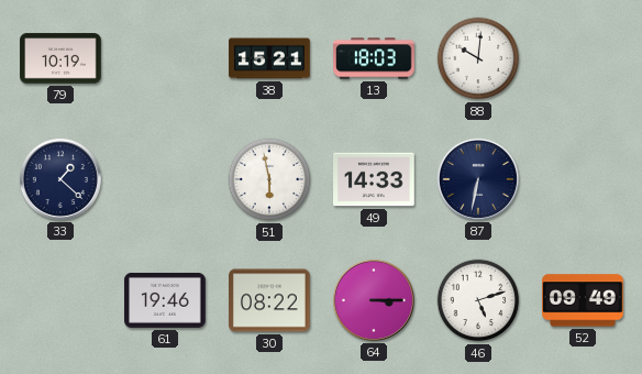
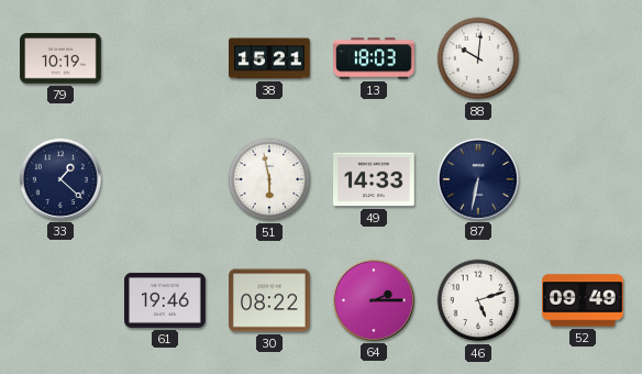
64: 3:15 -> 2:15
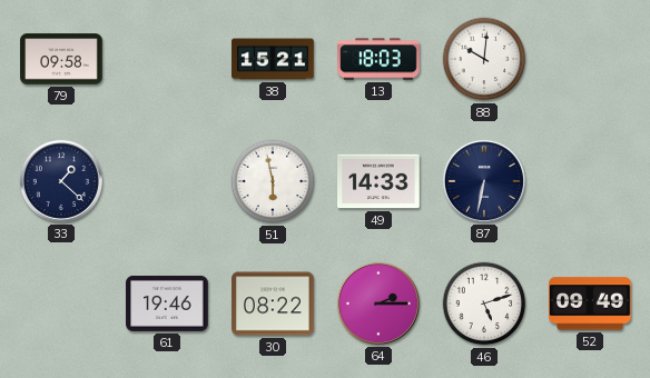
79: 10:19 -> 09:58
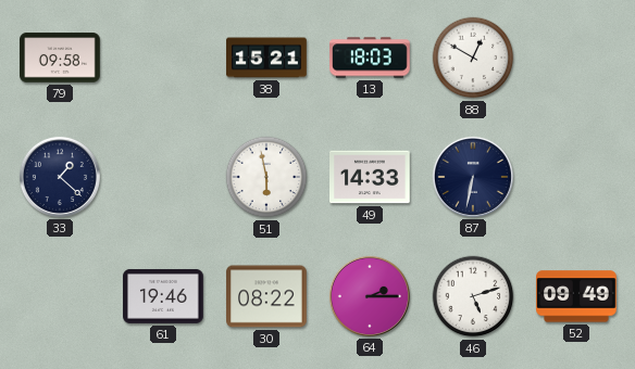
88: 10:01 -> 12:50
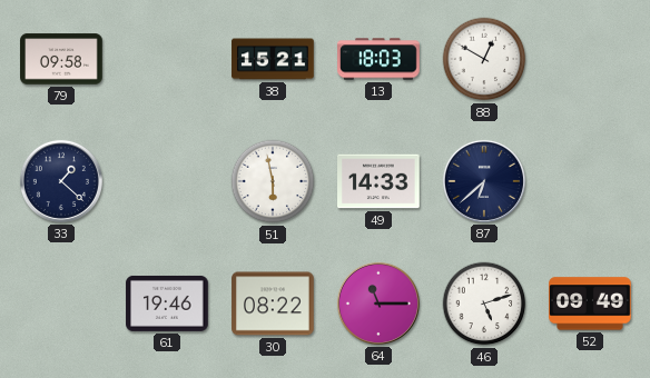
87: 6:32 -> 6:38
64: 2:15 -> 11:15
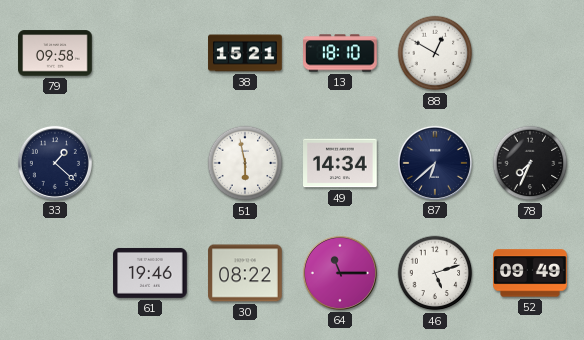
13: 18:03 -> 18:10
49: 14:33 -> 14:34
78: none -> 7:34
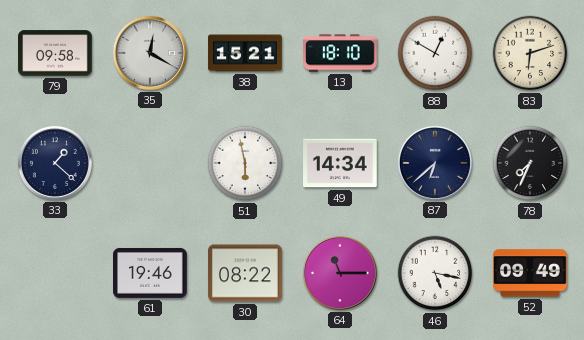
35: none -> 12:20
83: none -> 6:12
46: 5:12 -> 5:17
